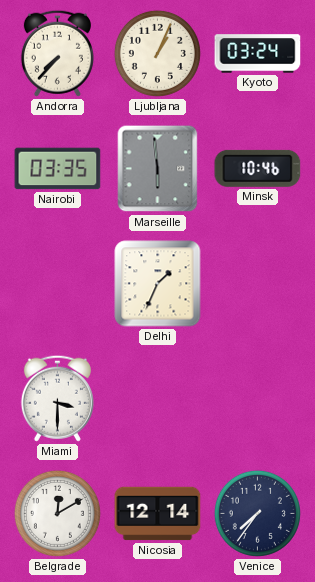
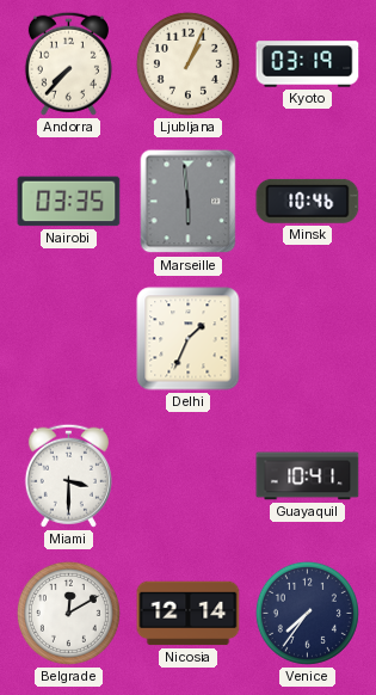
Kyoto: 03:24 -> 03:19
Guayaquil: none -> 10:41
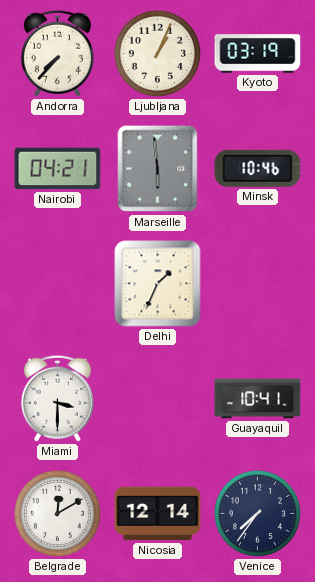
Nairobi: 03:35 -> 04:21
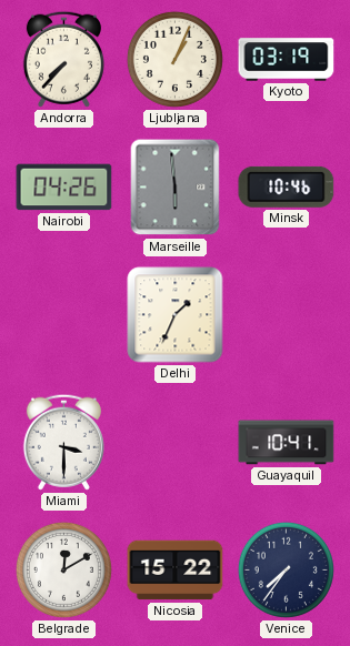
Nairobi: 04:21 -> 04:26
Nicosia: 12:14 -> 15:22
